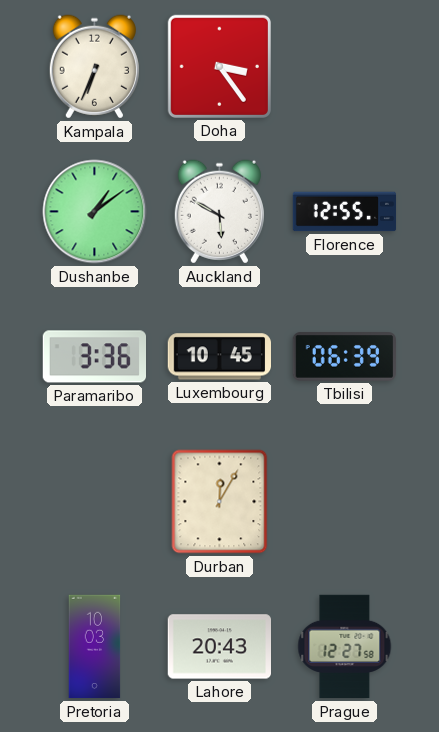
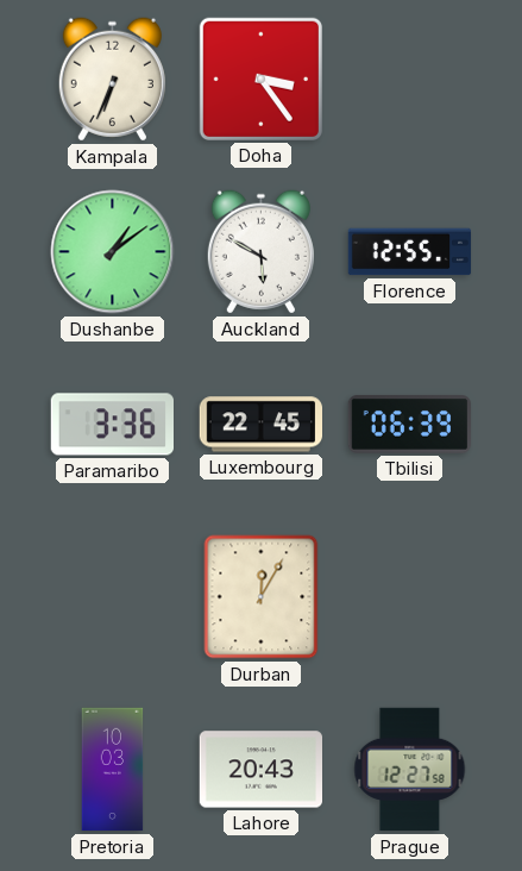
Luxembourg: 10:45 -> 22:45
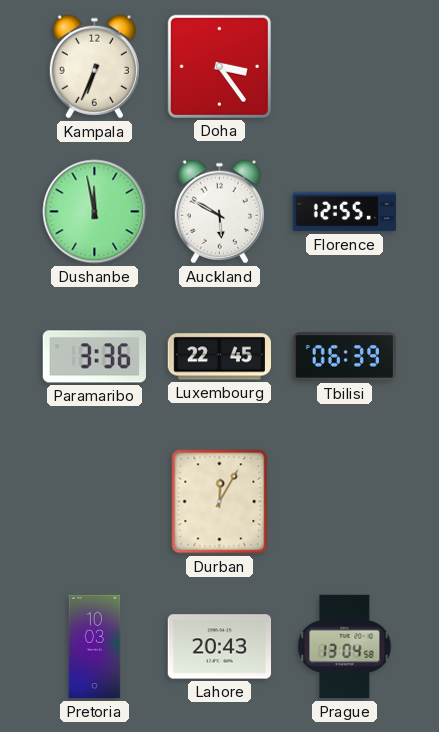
Dushanbe: 1:09 -> 11:58
Prague: 12:27 -> 13:04
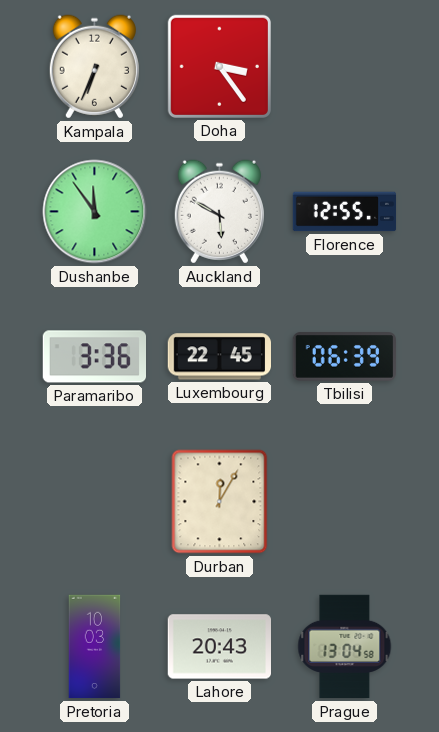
Dushanbe: 11:58 -> 11:54
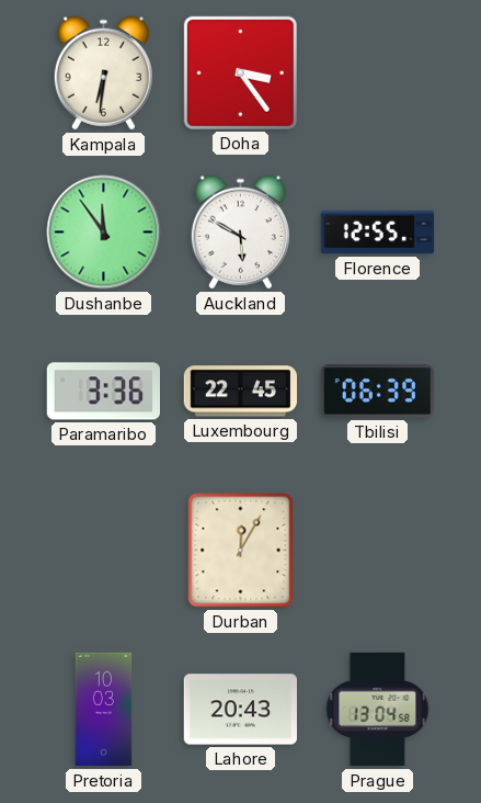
Kampala: 6:34 -> 6:31
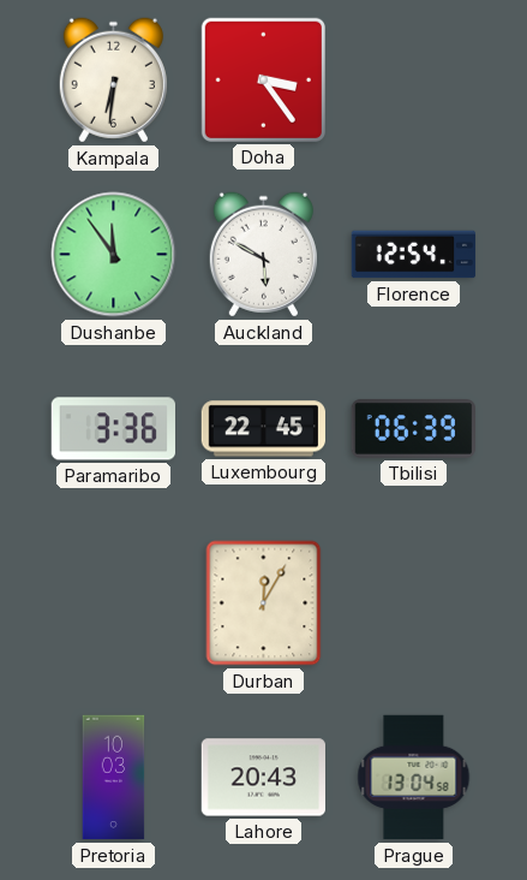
Florence: 12:55 -> 12:54
